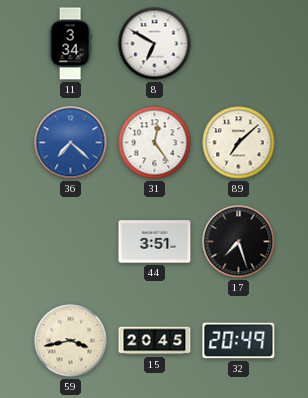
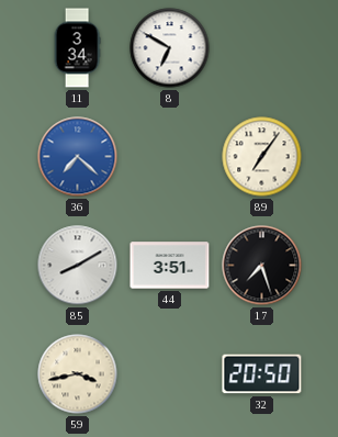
31: 12:24 -> none
89: 7:08 -> 7:06
85: none -> 8:10
15: 20:45 -> none
32: 20:49 -> 20:50
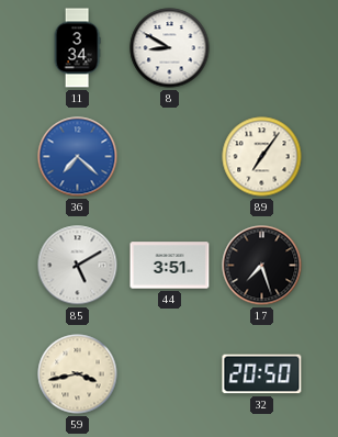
8: 6:50 -> 8:50
85: 8:10 -> 5:10
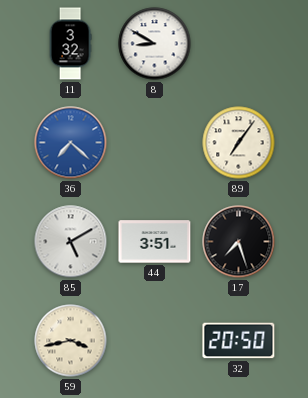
11: 3:34 -> 3:32
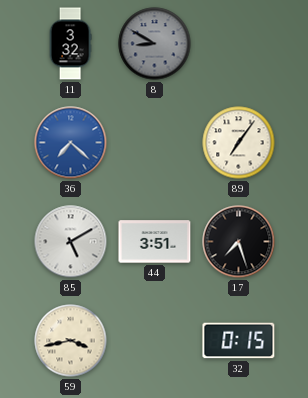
8 dial: white -> grey
32: 20:50 -> 0:15
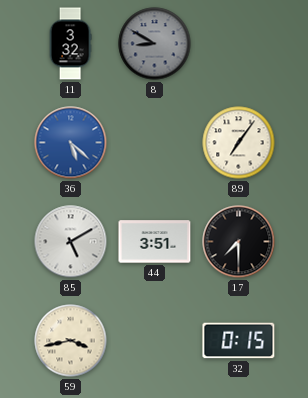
36: 7:22 -> 5:22
17: 7:27 -> 7:30
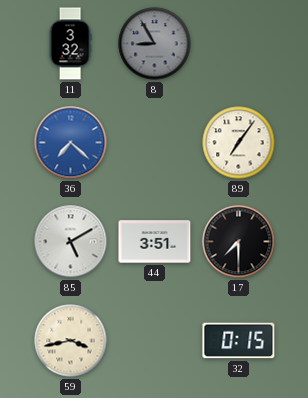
8: 8:50 -> 8:55
36: 5:22 -> 7:22
